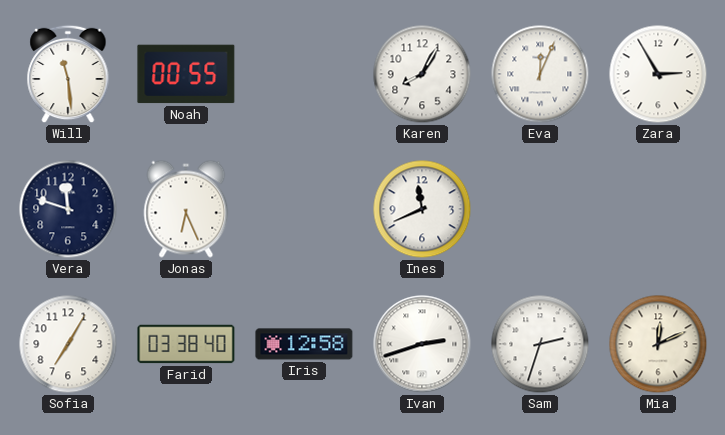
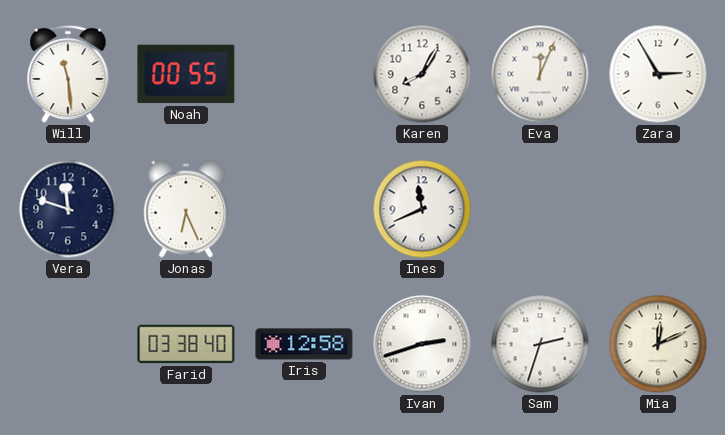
Sofia: 7:05 -> none
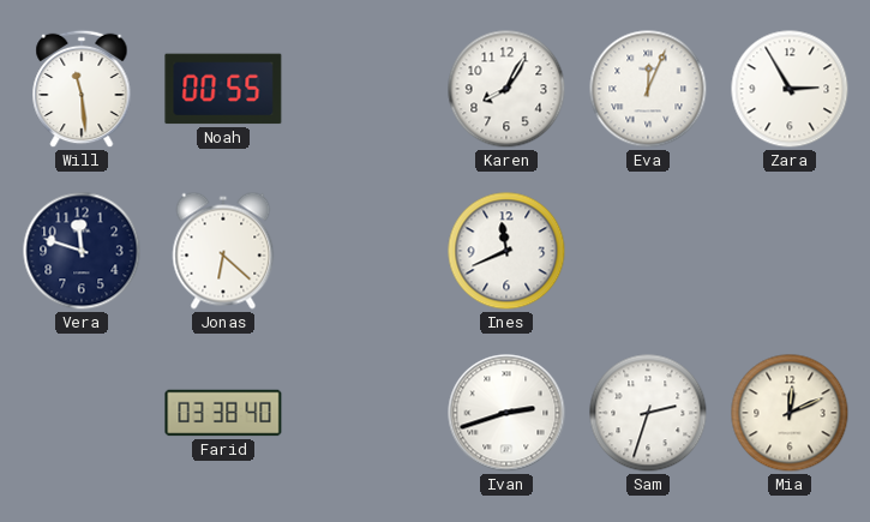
Jonas: 6:26 -> 6:22
Iris: 12:58 -> none
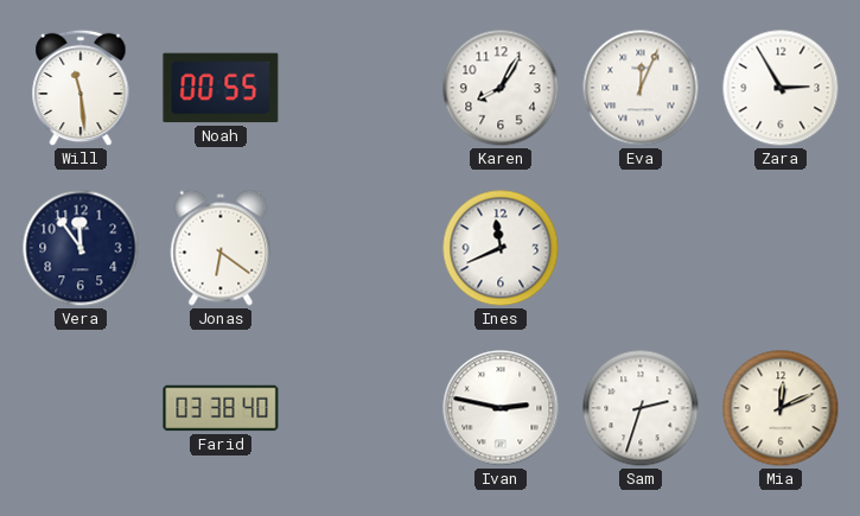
Vera: 11:48 -> 11:54
Jonas: 6:22 -> 6:21
Ivan: 2:42 -> 2:47
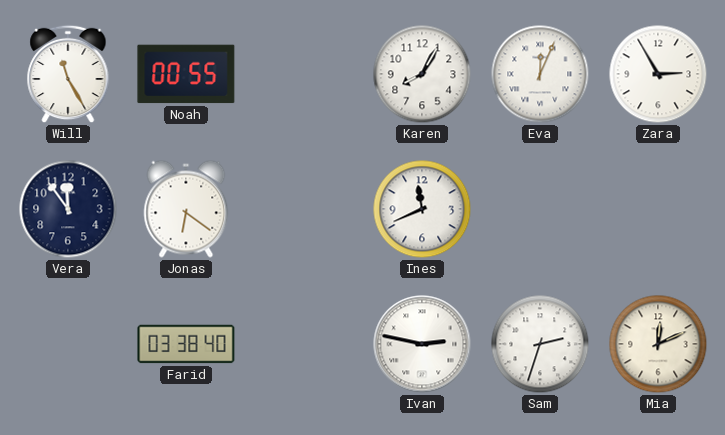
Will: 11:29 -> 11:25
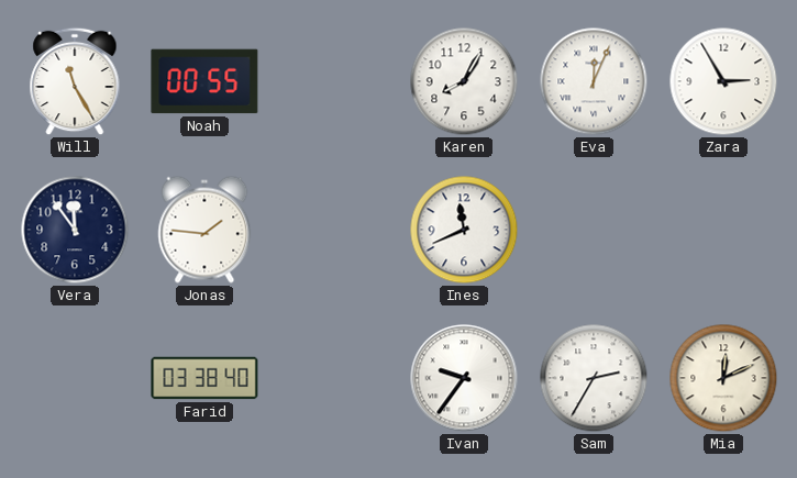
Jonas: 6:21 -> 1:46
Ivan: 2:47 -> 9:36
Sam: 2:33 -> 2:35
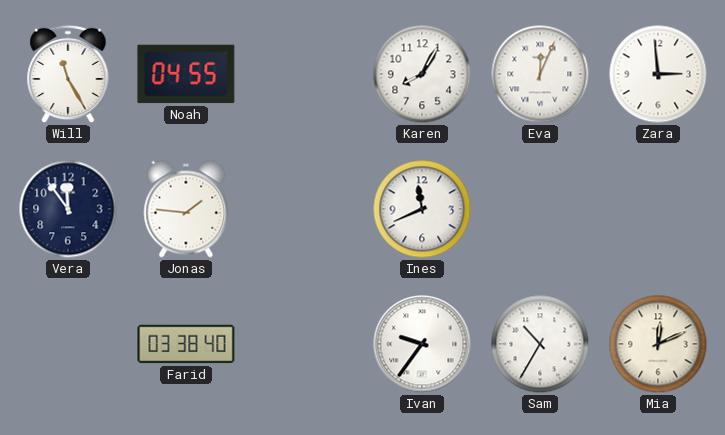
Noah: 00:55 -> 04:55
Zara: 2:55 -> 2:59
Sam: 2:35 -> 10:35
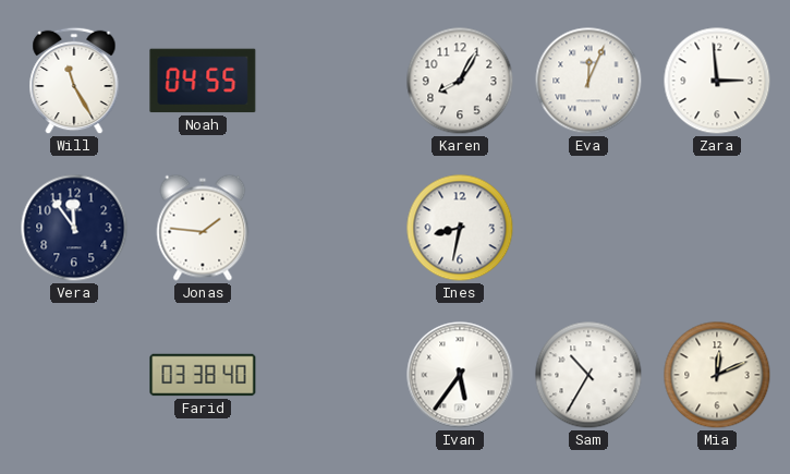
Ines: 11:41 -> 8:32
Ivan: 9:36 -> 5:36
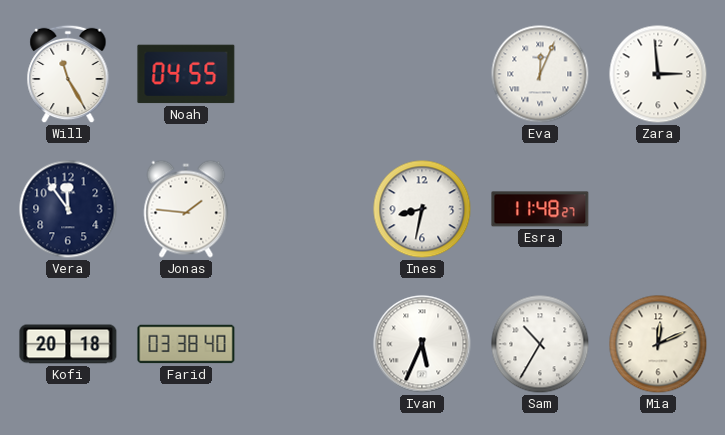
Karen: 8:05 -> none
Esra: none -> 11:48
Kofi: none -> 20:18
Ivan: 5:36 -> 5:34
